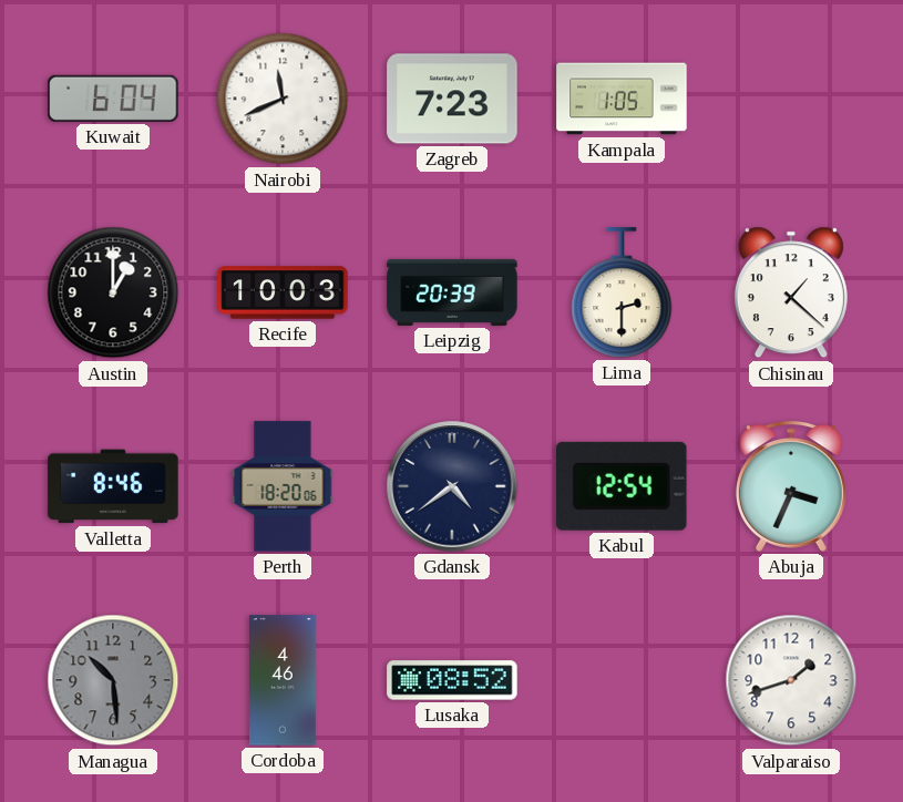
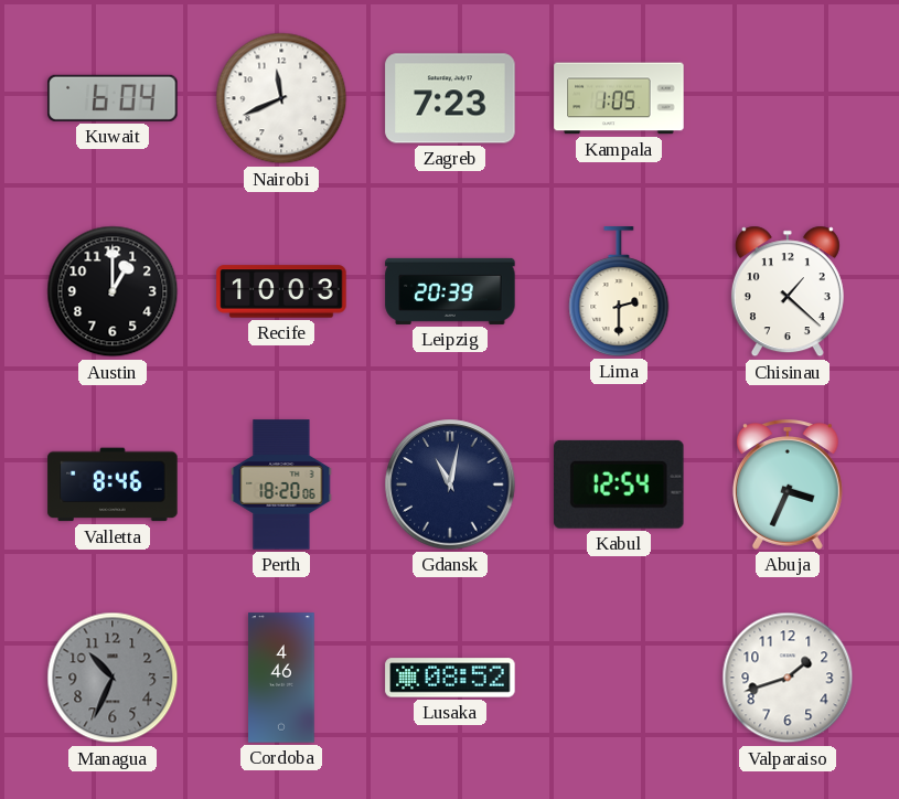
Gdansk: 4:39 -> 11:02
Managua: 10:29 -> 10:34
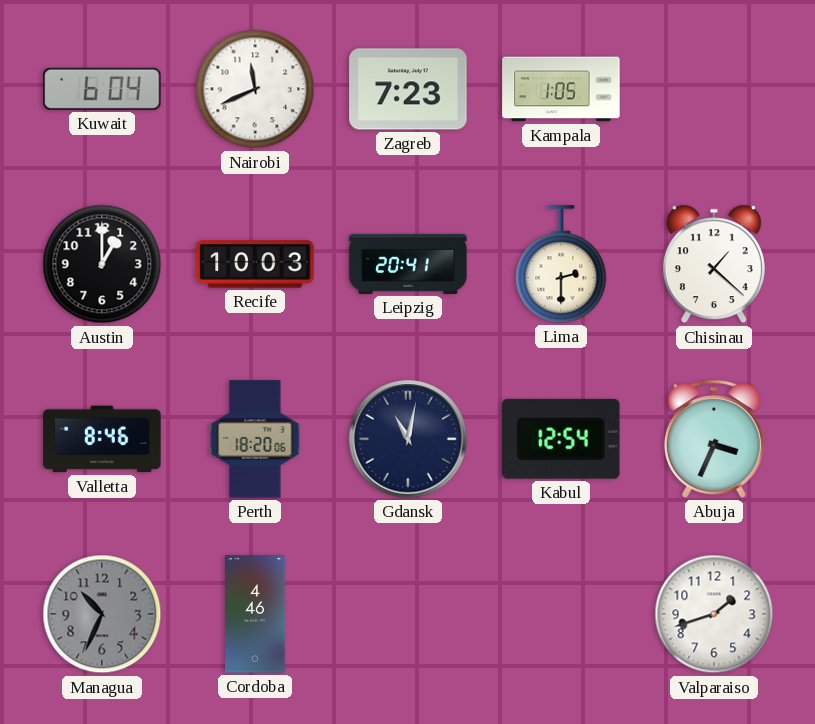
Leipzig: 20:39 -> 20:41
Lusaka: 08:52 -> none
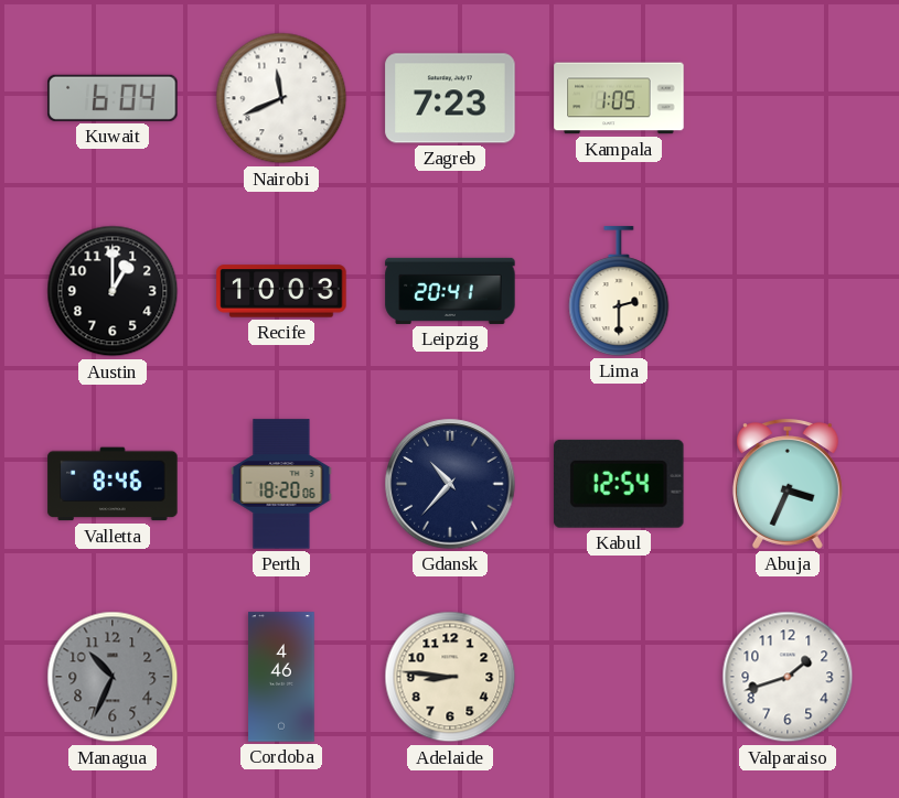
Chisinau: 1:22 -> none
Gdansk: 11:02 -> 10:37
Adelaide: none -> 8:46
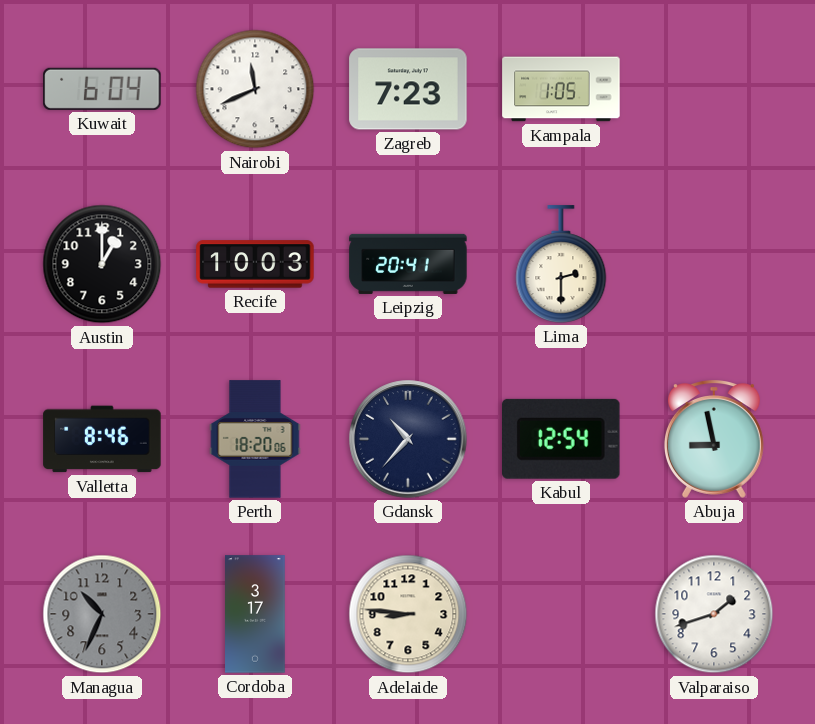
Abuja: 3:34 -> 8:58
Cordoba: 4:46 -> 3:17
